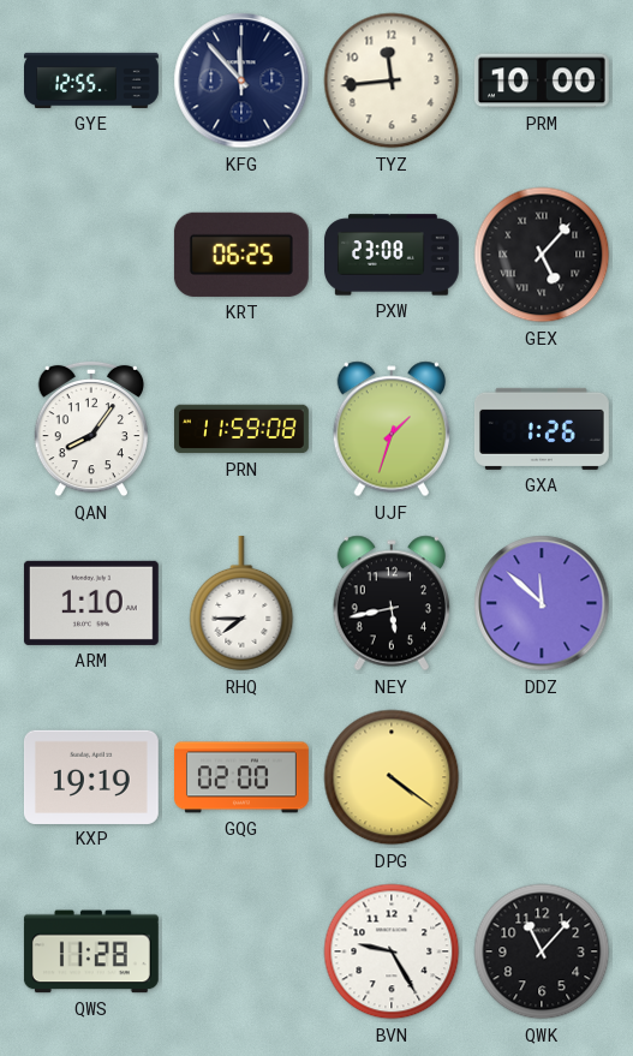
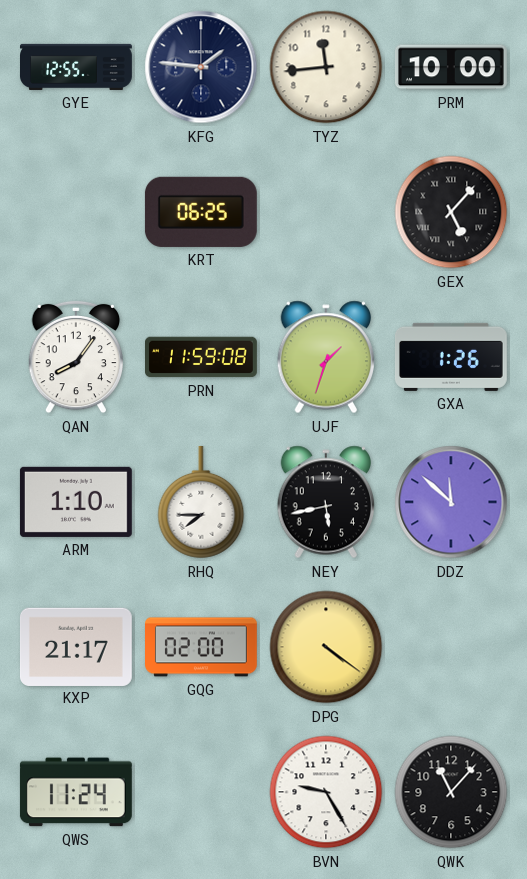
KFG: 11:53 -> 1:46
PXW: 23:08 -> none
KXP: 19:19 -> 21:17
QWS: 11:28 -> 11:24
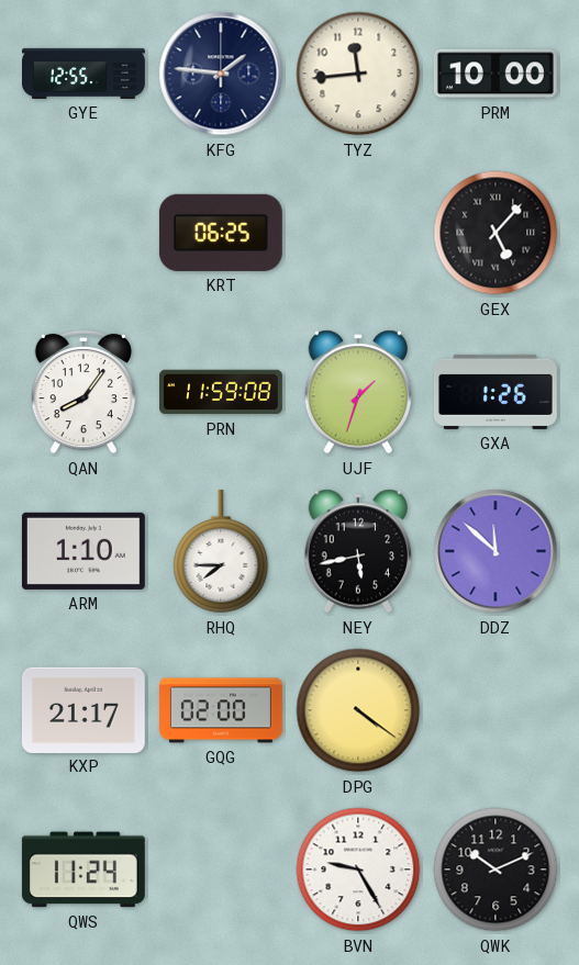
QWK: 11:07 -> 10:11
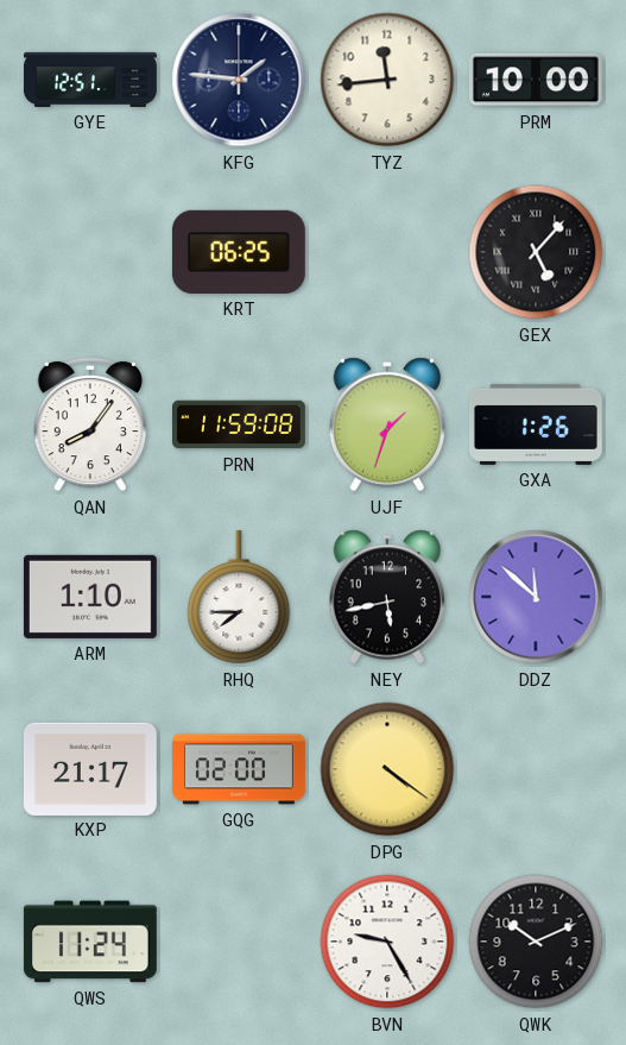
GYE: 12:55 -> 12:51
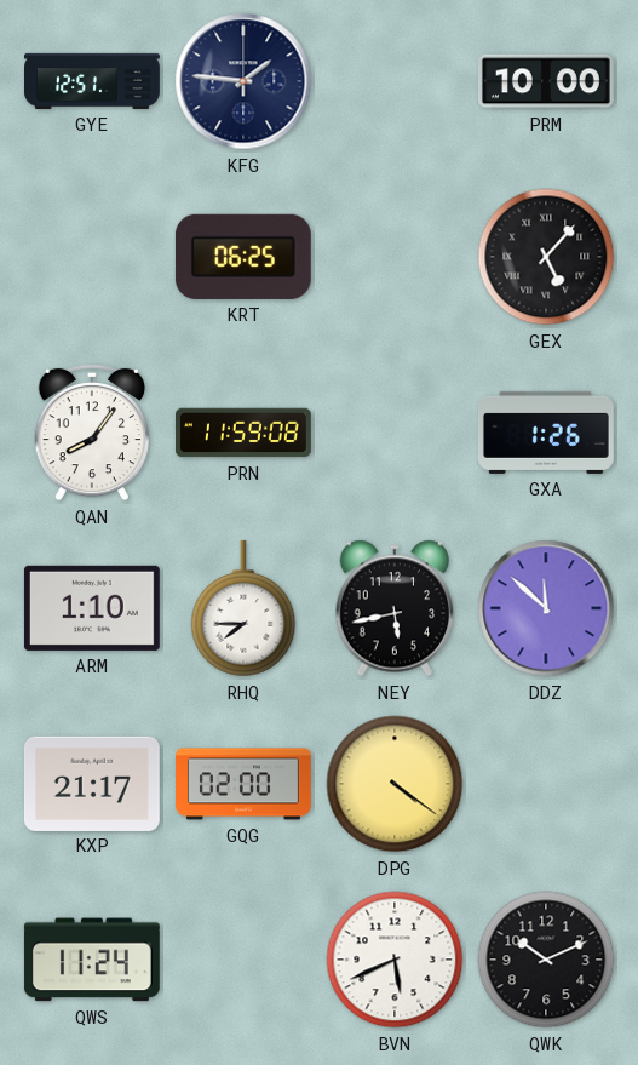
TYZ: 11:44 -> none
UJF: 1:33 -> none
BVN: 9:25 -> 5:41
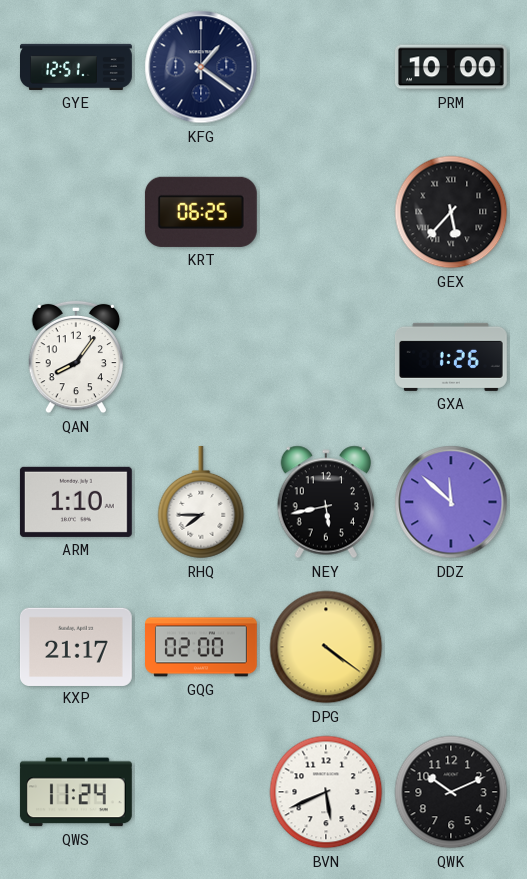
KFG: 1:46 -> 1:21
GEX: 5:07 -> 5:37
PRN: 11:59 -> none
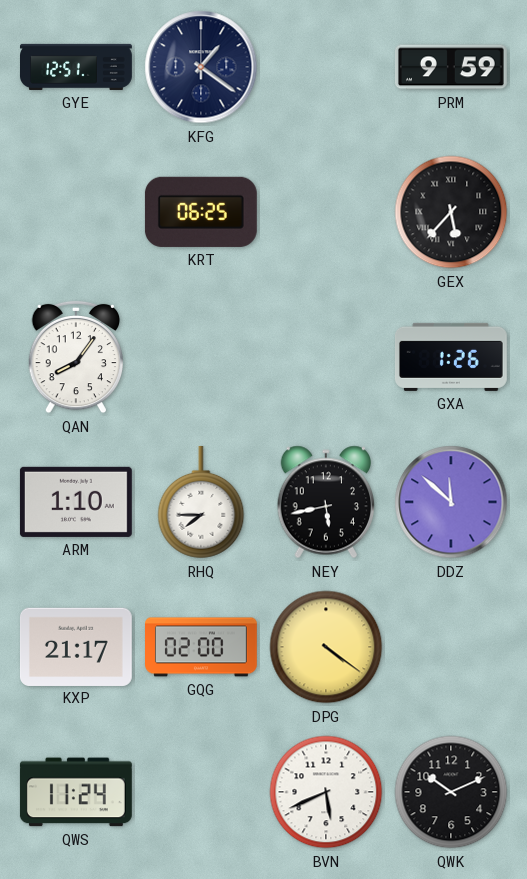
PRM: 10:00 -> 9:59
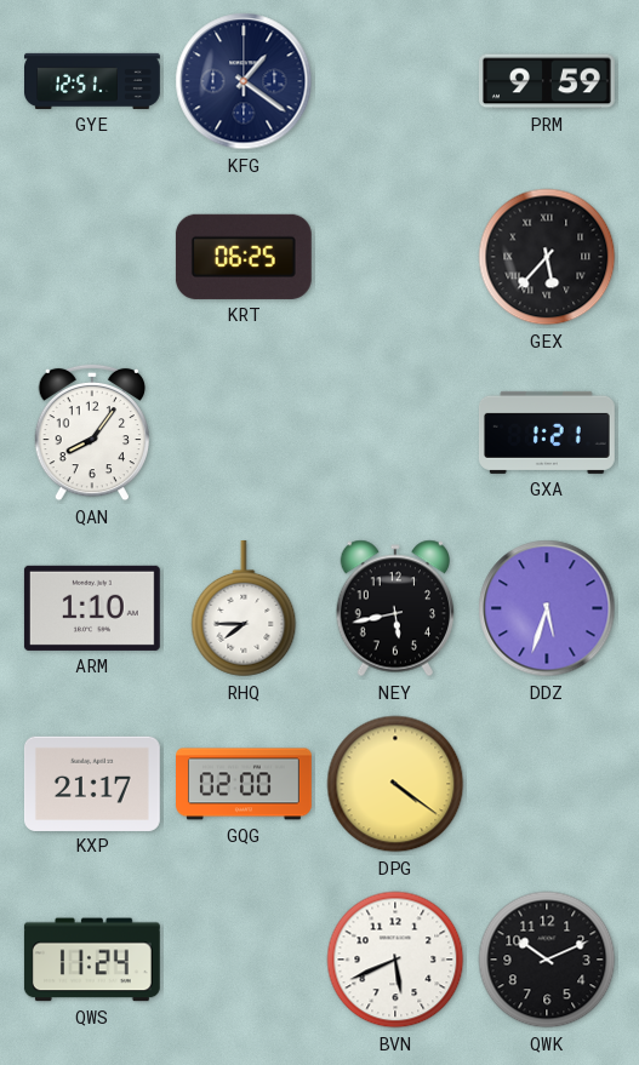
GXA: 1:26 -> 1:21
DDZ: 11:52 -> 5:33
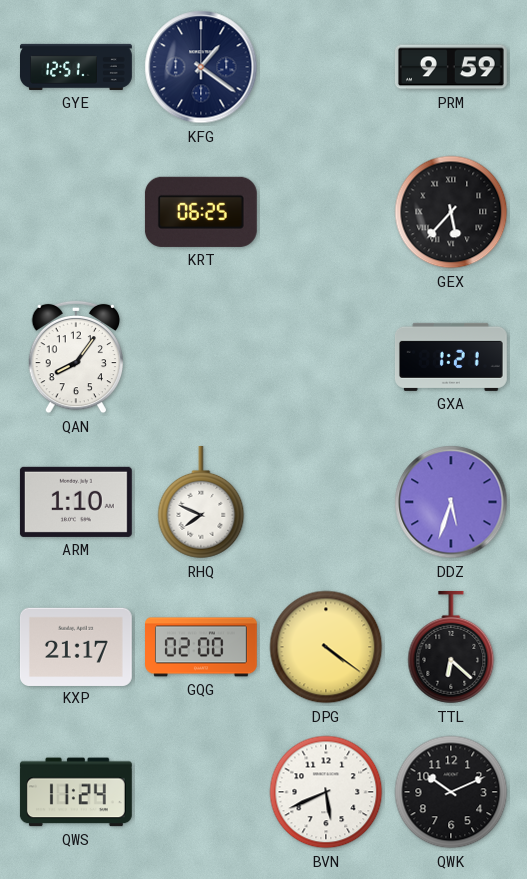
RHQ: 7:45 -> 7:49
NEY: 5:43 -> none
TTL: none -> 6:22
